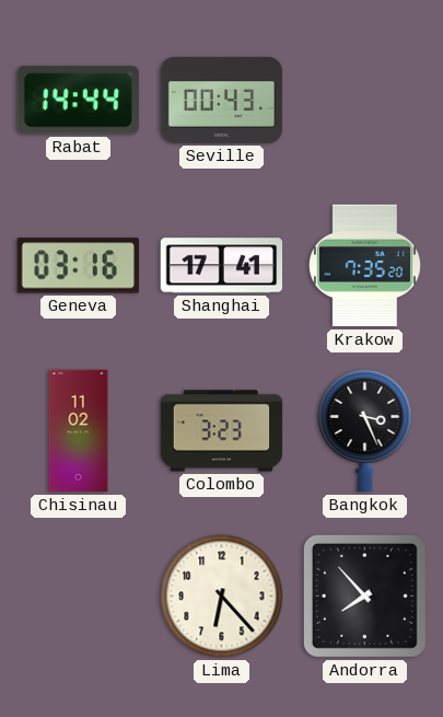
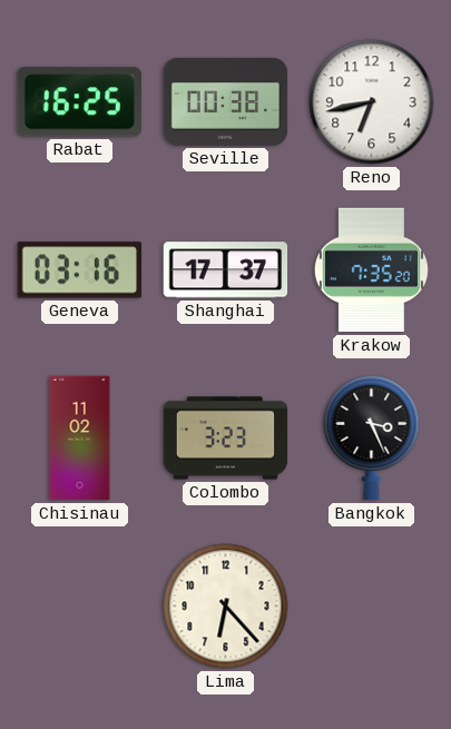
Rabat: 14:44 -> 16:25
Seville: 00:43 -> 00:38
Reno: none -> 6:43
Shanghai: 17:41 -> 17:37
Andorra: 7:53 -> none
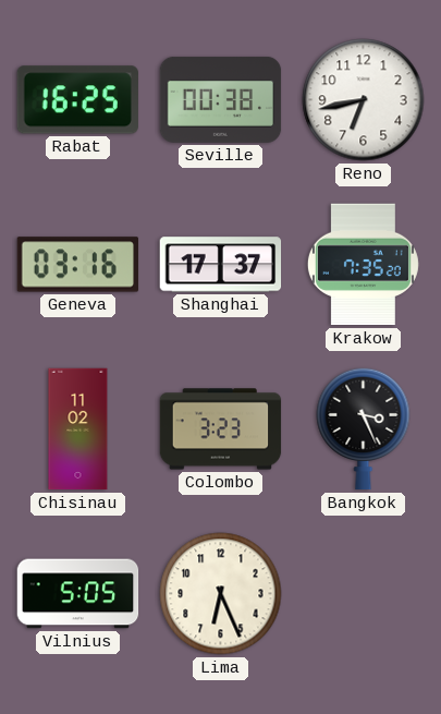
Vilnius: none -> 5:05
Lima: 6:23 -> 6:26
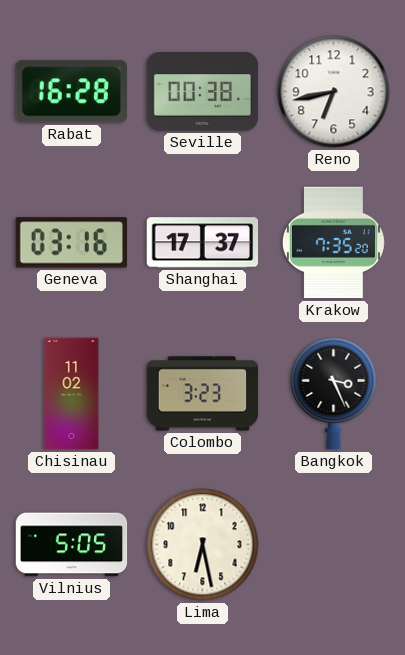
Rabat: 16:25 -> 16:28
Lima: 6:26 -> 6:28
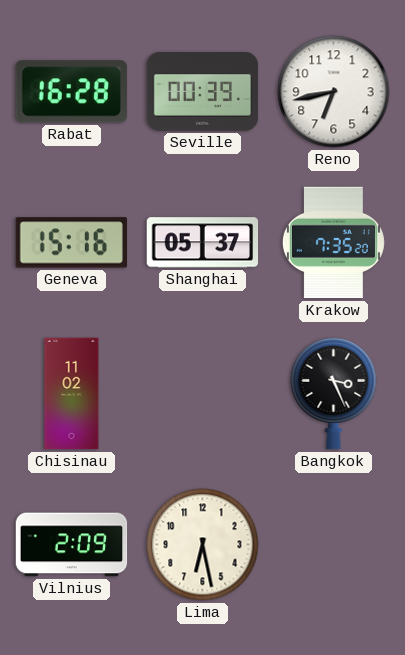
Seville: 00:38 -> 00:39
Geneva: 03:16 -> 15:16
Shanghai: 17:37 -> 05:37
Colombo: 3:23 -> none
Vilnius: 5:05 -> 2:09
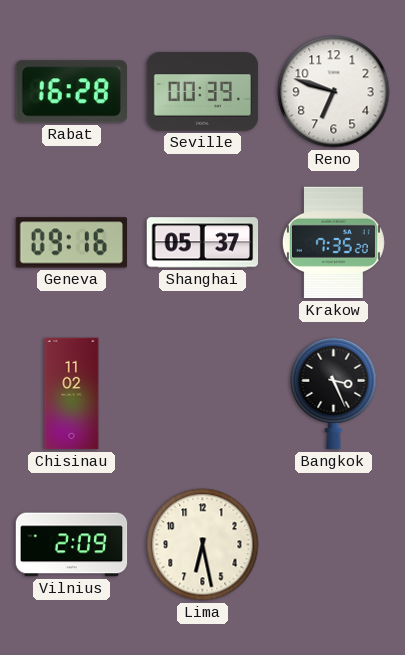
Reno: 6:43 -> 6:48
Geneva: 15:16 -> 09:16
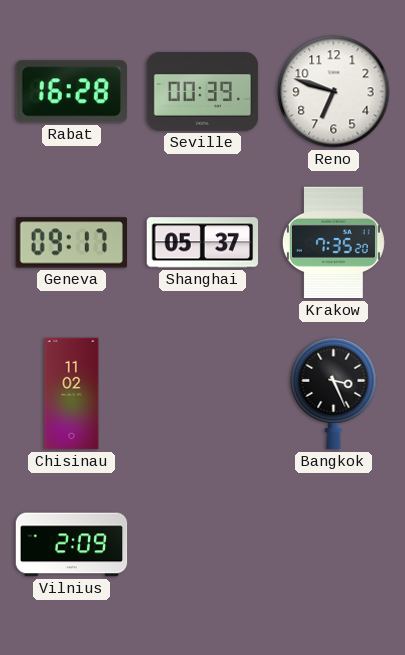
Geneva: 09:16 -> 09:17
Lima: 6:28 -> none
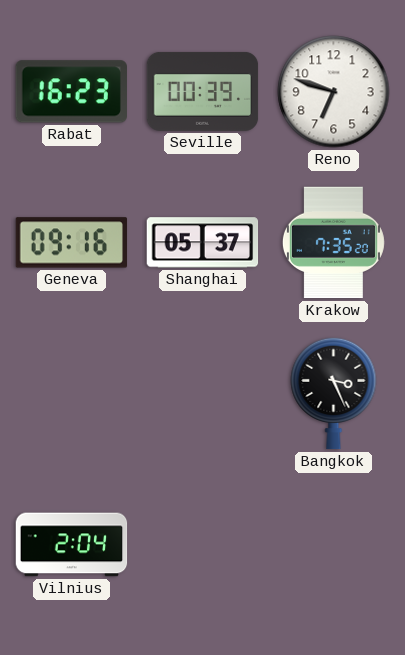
Rabat: 16:28 -> 16:23
Geneva: 09:17 -> 09:16
Chisinau: 11:02 -> none
Vilnius: 2:09 -> 2:04
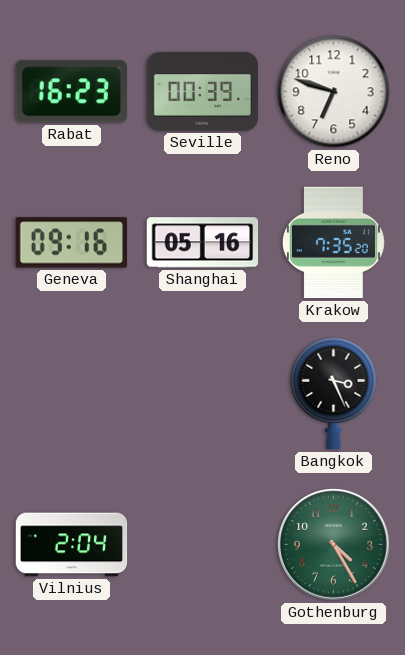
Shanghai: 05:37 -> 05:16
Gothenburg: none -> 4:25
